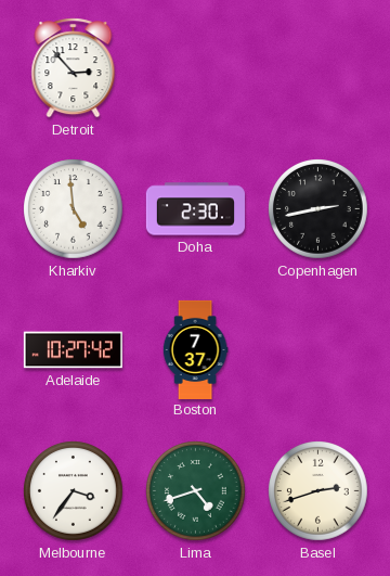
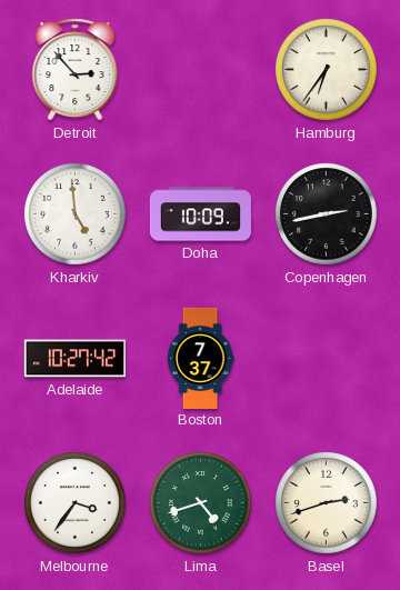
Hamburg: none -> 6:36
Doha: 2:30 -> 10:09
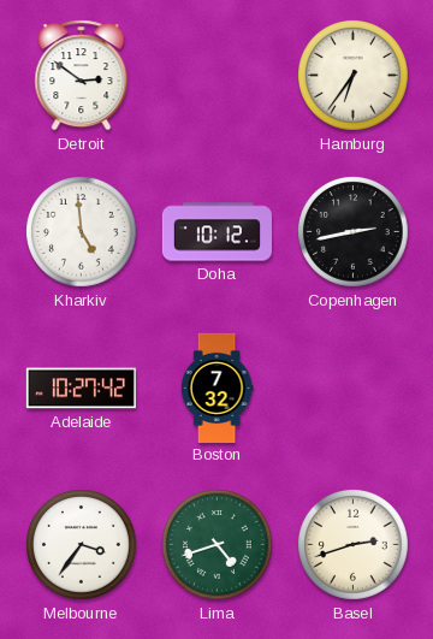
Detroit: 2:53 -> 2:51
Doha: 10:09 -> 10:12
Boston: 7:37 -> 7:32
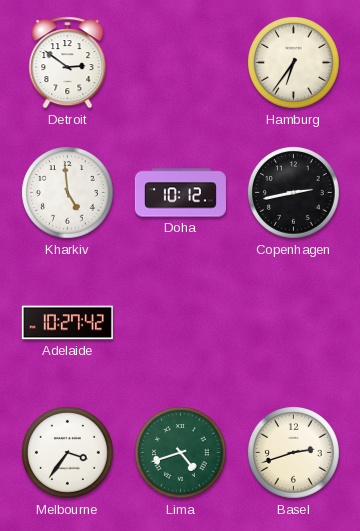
Boston: 7:32 -> none
